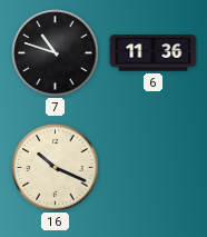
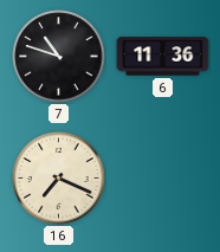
16: 10:19 -> 7:19
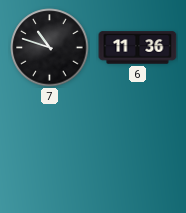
16: 7:19 -> none
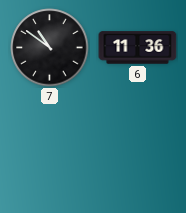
7: 10:48 -> 10:51
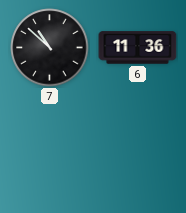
7: 10:51 -> 10:52
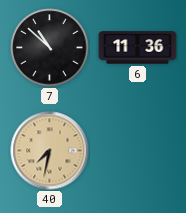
40: none -> 7:32
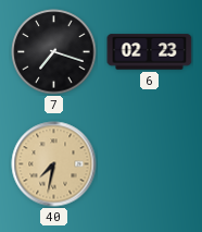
7: 10:52 -> 7:18
6: 11:36 -> 02:23
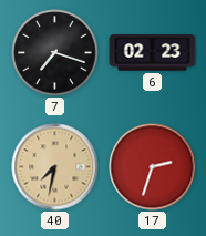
17: none -> 2:33
